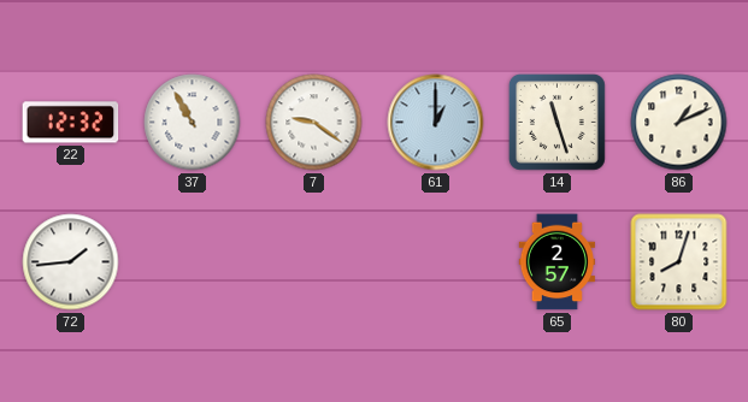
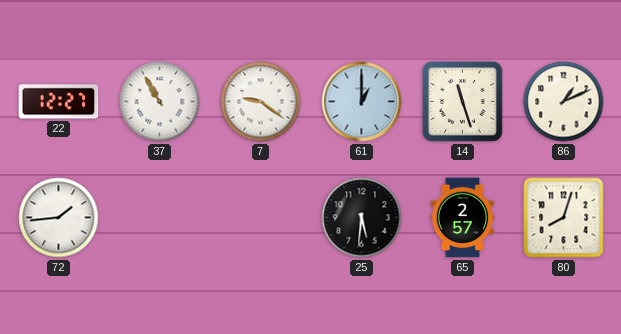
22: 12:32 -> 12:27
25: none -> 5:31
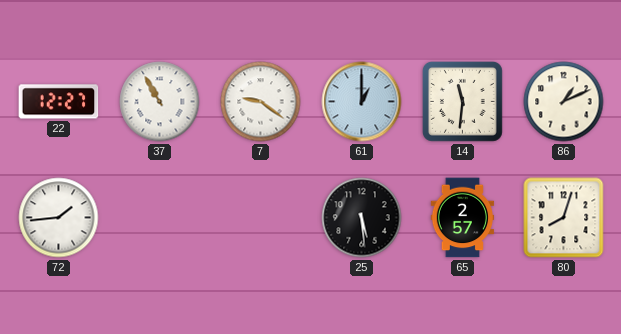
14: 11:27 -> 11:31
25: 5:31 -> 5:29
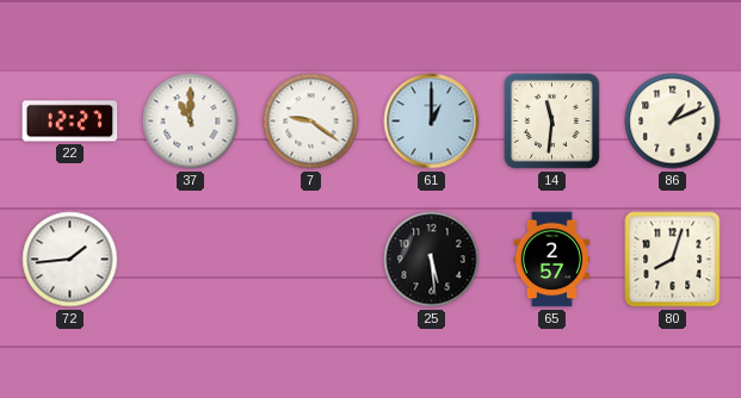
37: 10:55 -> 11:00
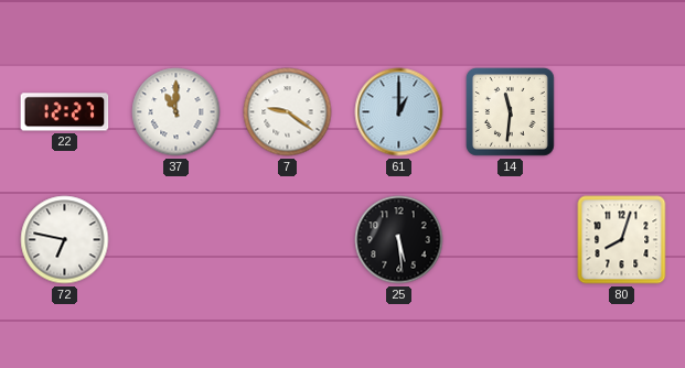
86: 1:11 -> none
72: 1:44 -> 6:47
65: 2:57 -> none
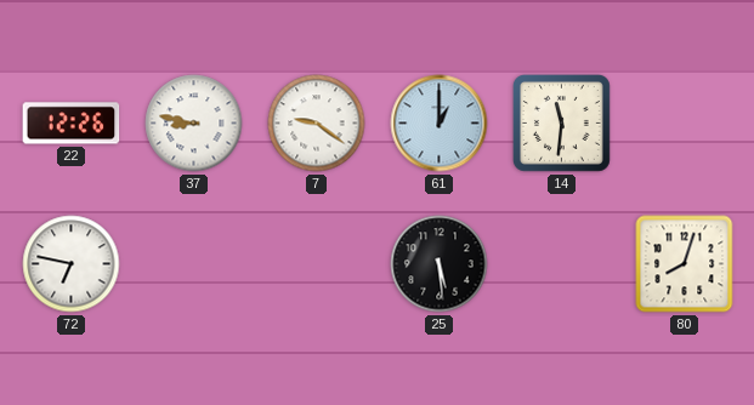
22: 12:27 -> 12:26
37: 11:00 -> 8:47
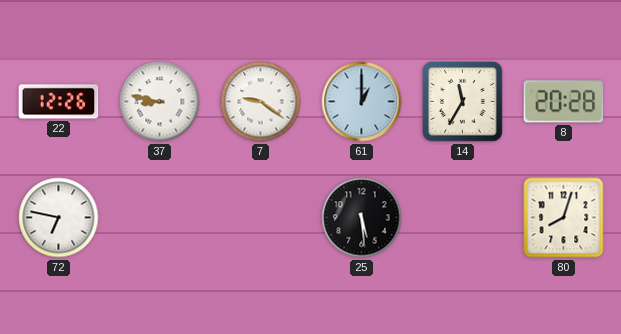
14: 11:31 -> 11:35
8: none -> 20:28
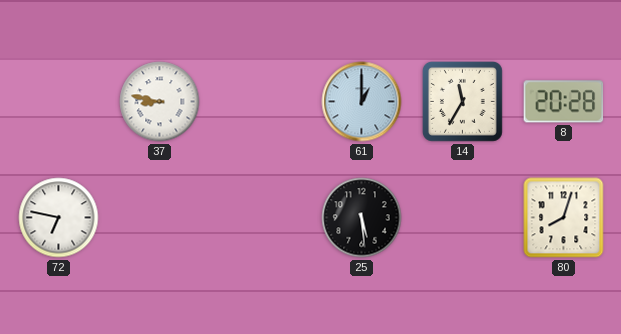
22: 12:26 -> none
7: 9:21 -> none
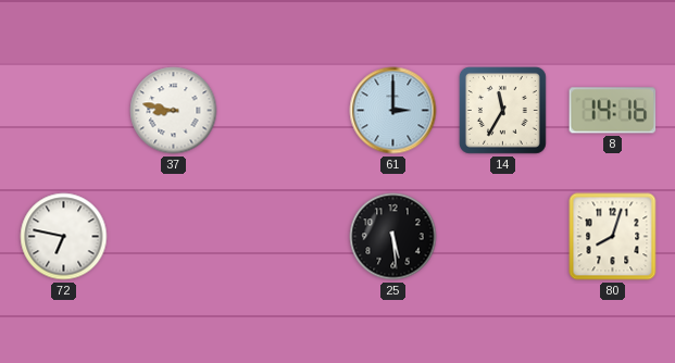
61: 1:00 -> 3:00
8: 20:28 -> 14:16
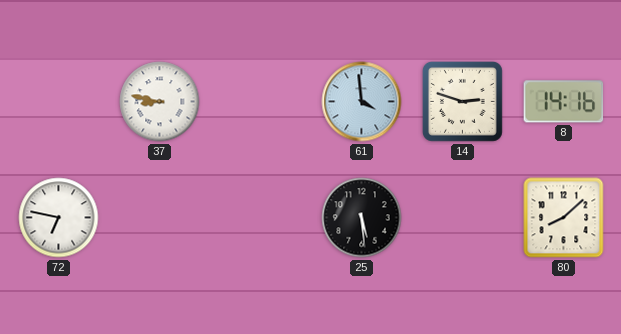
61: 3:00 -> 3:59
14: 11:35 -> 2:48
80: 8:03 -> 8:08
